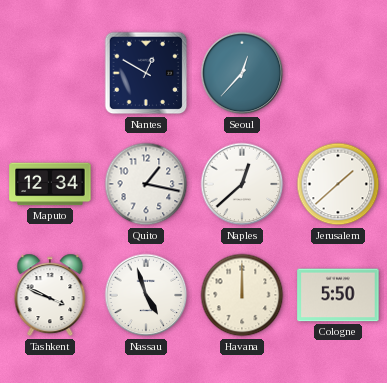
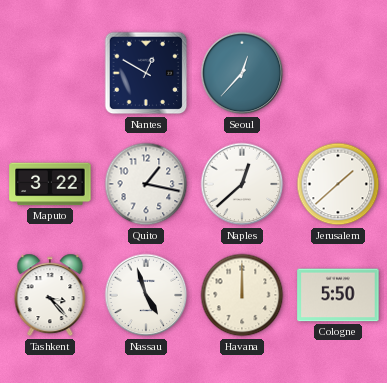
Maputo: 12:34 -> 3:22
Tashkent: 3:49 -> 3:23
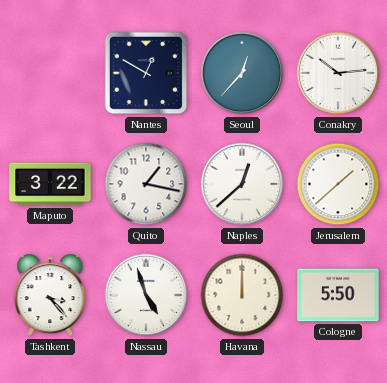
Conakry: none -> 10:14
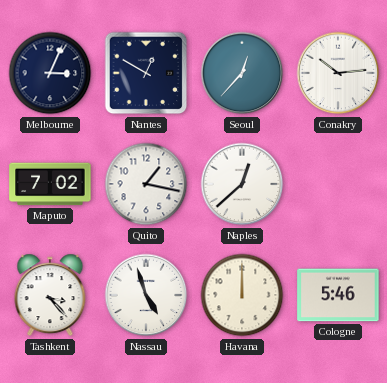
Melbourne: none -> 3:04
Maputo: 3:22 -> 7:02
Jerusalem: 1:38 -> none
Cologne: 5:50 -> 5:46
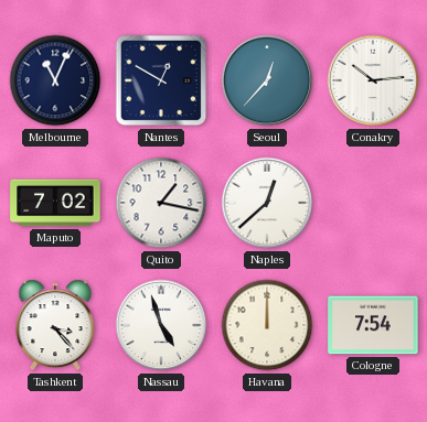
Melbourne: 3:04 -> 11:04
Cologne: 5:46 -> 7:54
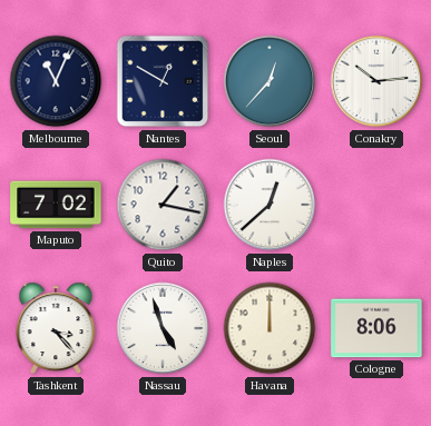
Cologne: 7:54 -> 8:06
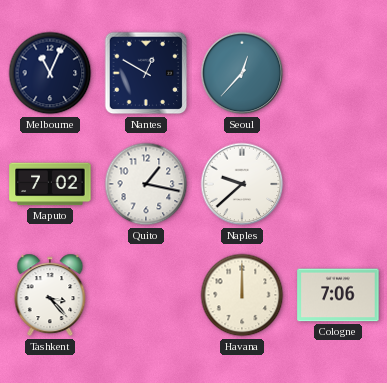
Conakry: 10:14 -> none
Naples: 12:38 -> 9:38
Nassau: 4:57 -> none
Cologne: 8:06 -> 7:06
